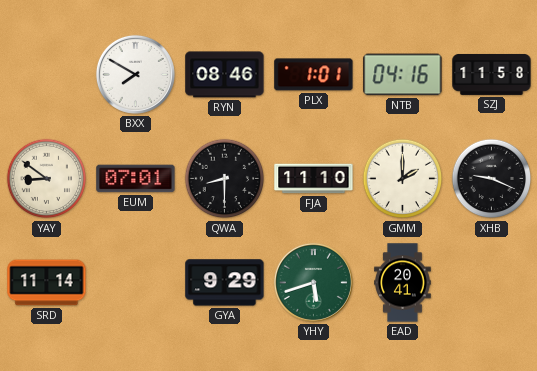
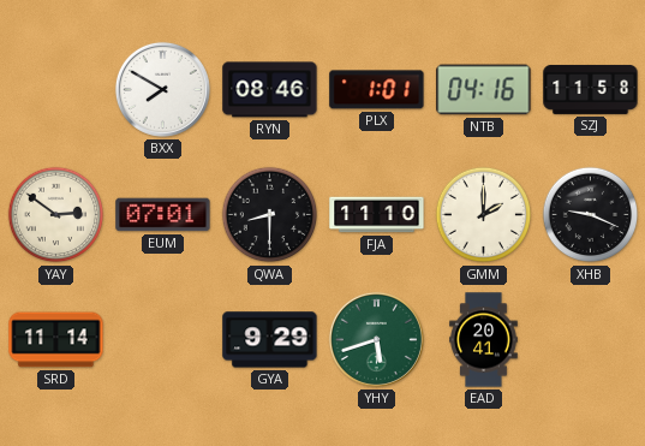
YAY: 8:51 -> 2:51
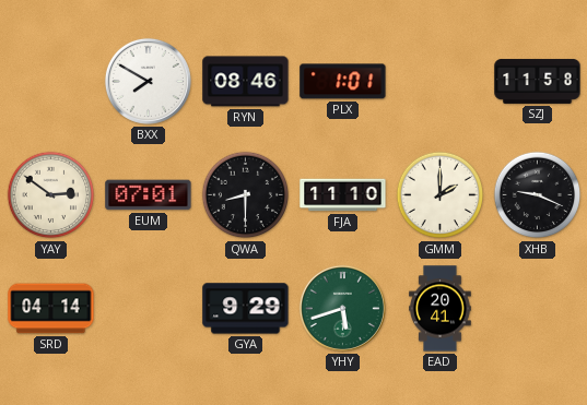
NTB: 04:16 -> none
SRD: 11:14 -> 04:14
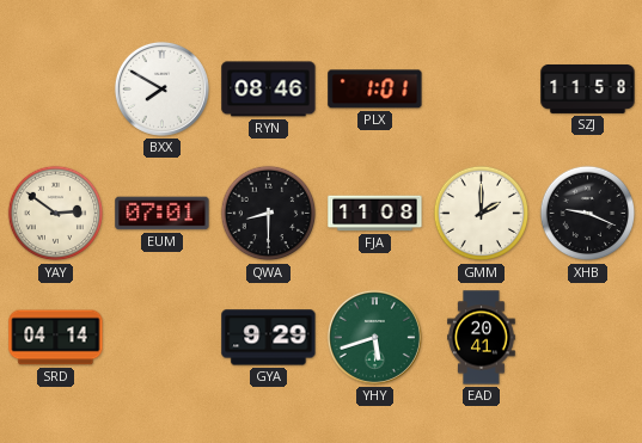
FJA: 11:10 -> 11:08
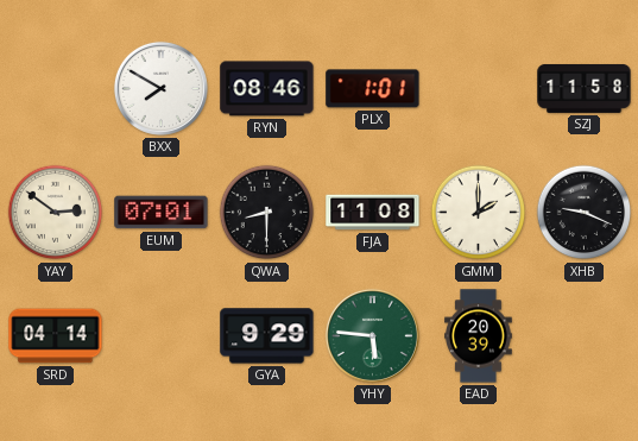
YHY: 5:42 -> 5:46
EAD: 20:41 -> 20:39
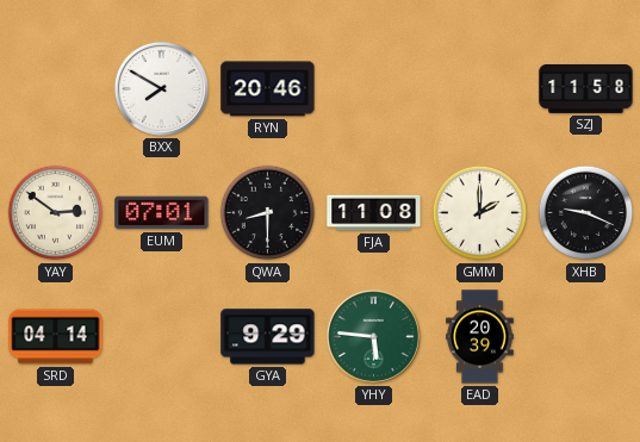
RYN: 08:46 -> 20:46
PLX: 1:01 -> none
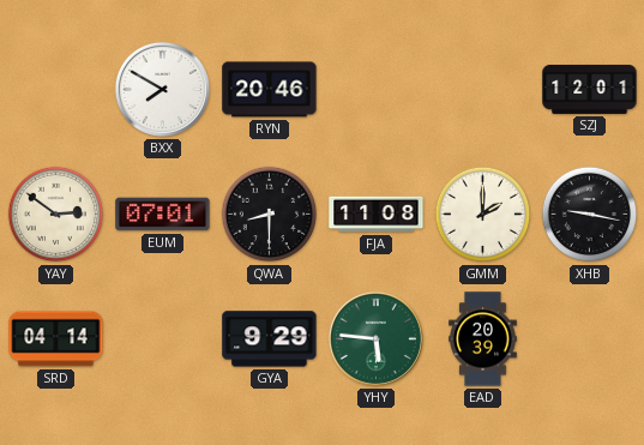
SZJ: 11:58 -> 12:01
XHB: 9:19 -> 9:17
